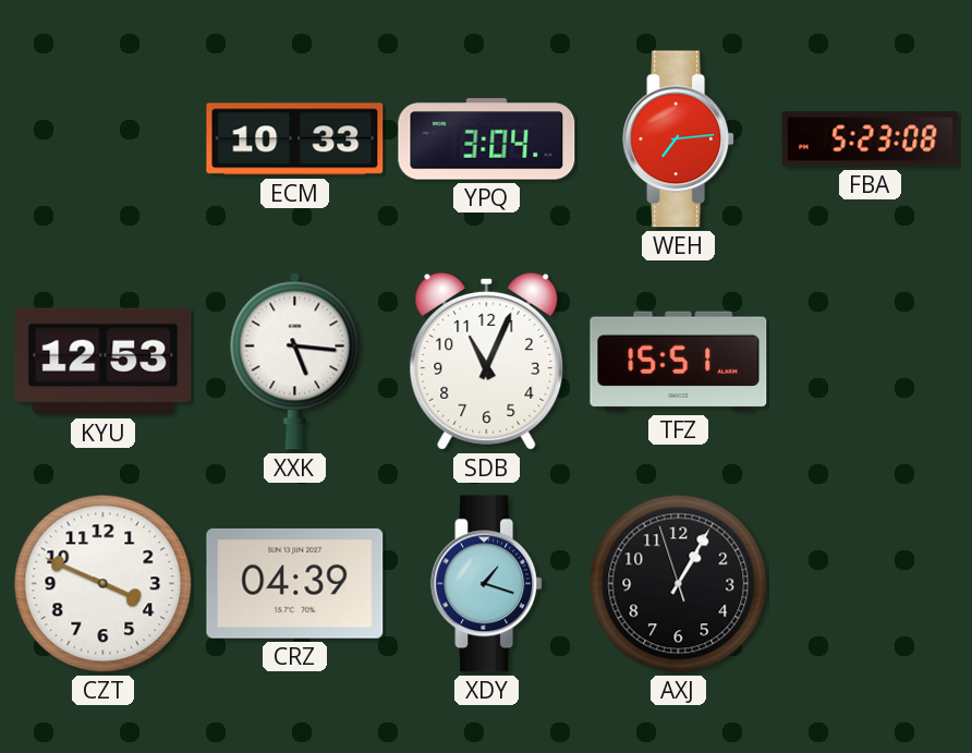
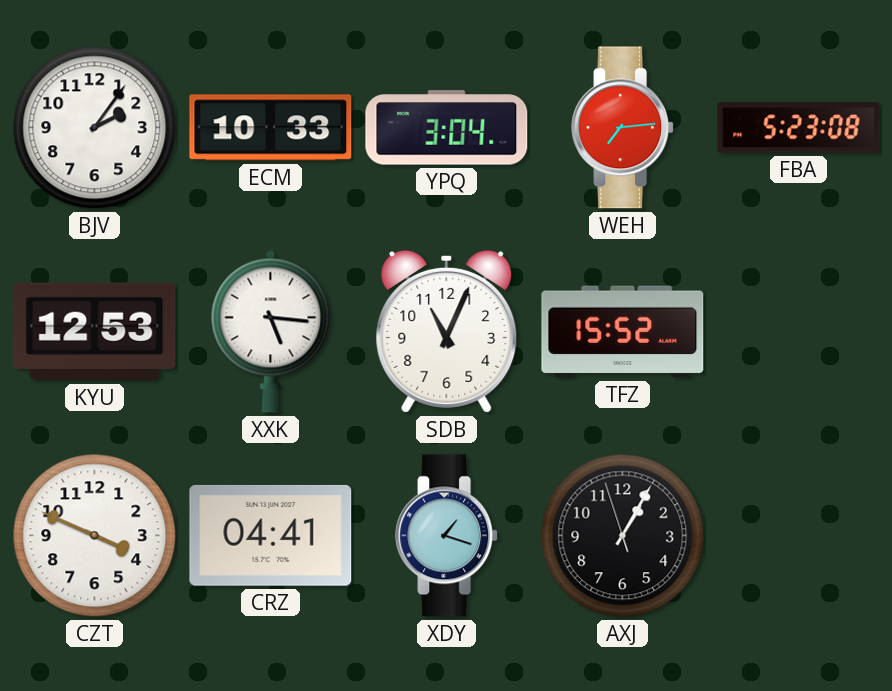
BJV: none -> 2:06
TFZ: 15:51 -> 15:52
CRZ: 04:39 -> 04:41
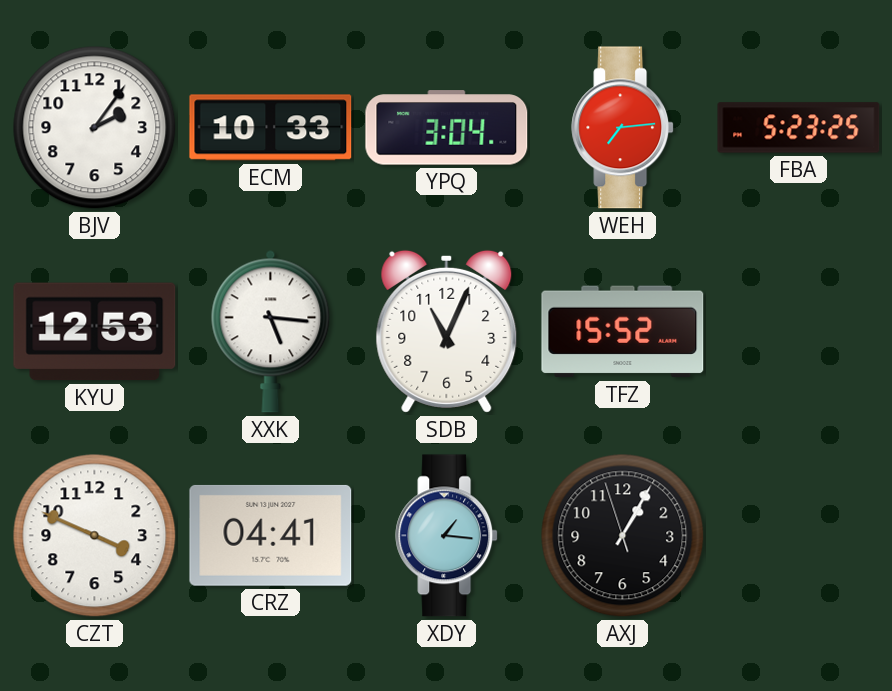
FBA: 5:23:08 -> 5:23:25
XDY: 1:18 -> 1:16
